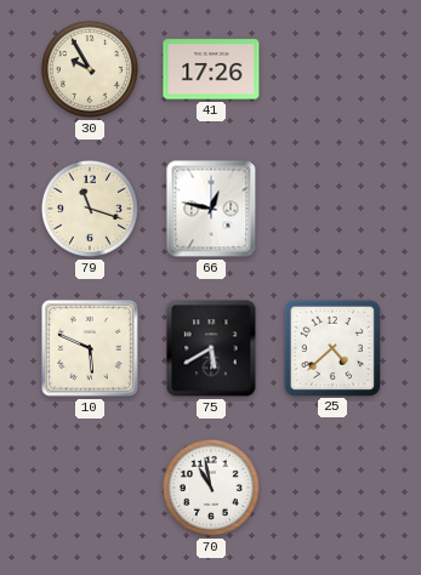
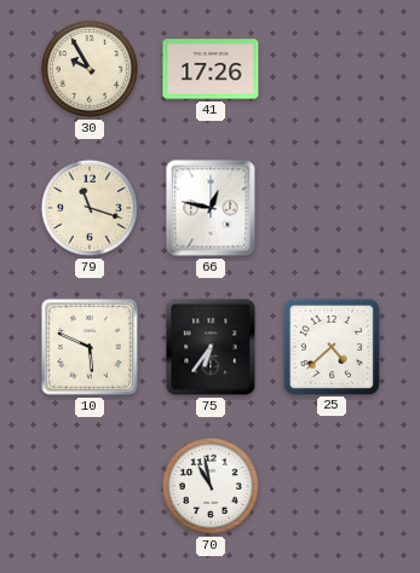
75: 5:40 -> 6:36
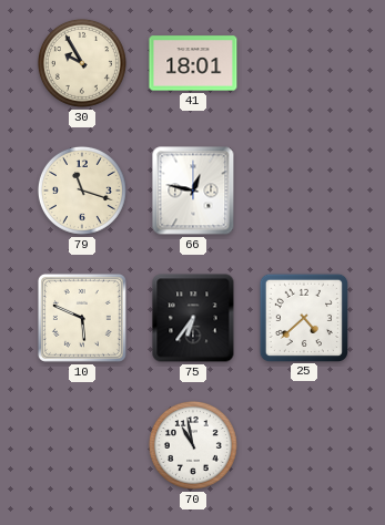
41: 17:26 -> 18:01
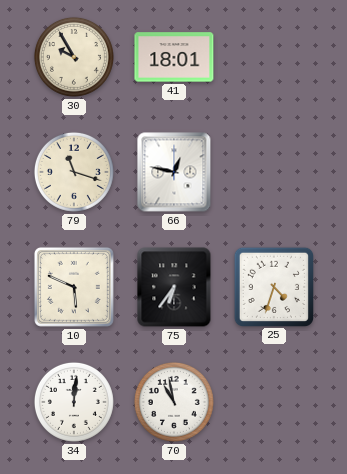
25: 4:38 -> 4:33
34: none -> 12:01
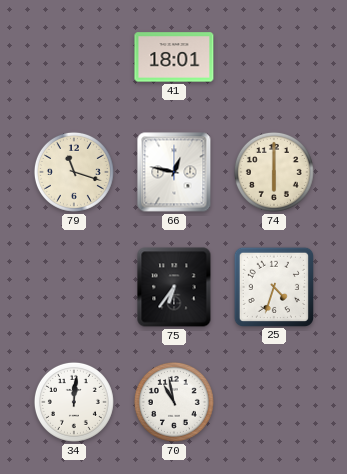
30: 9:55 -> none
74: none -> 6:00
10: 5:49 -> none
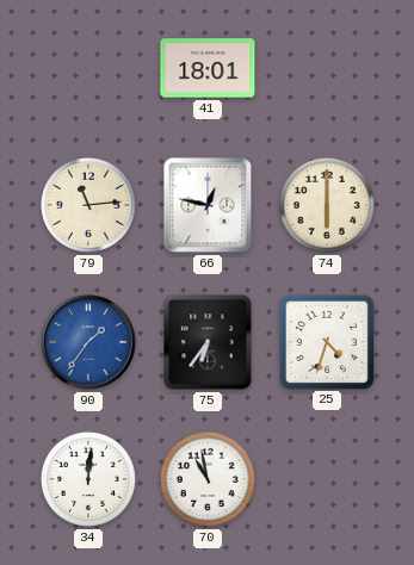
79: 11:18 -> 11:14
90: none -> 1:36
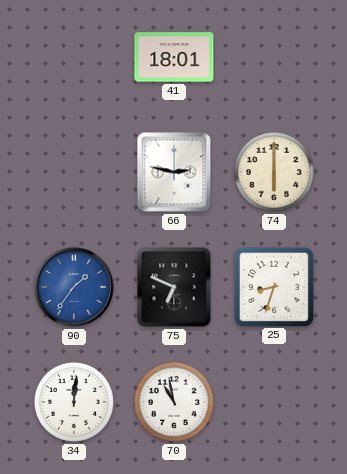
79: 11:14 -> none
66: 12:47 -> 2:47
75: 6:36 -> 6:49
25: 4:33 -> 8:33
